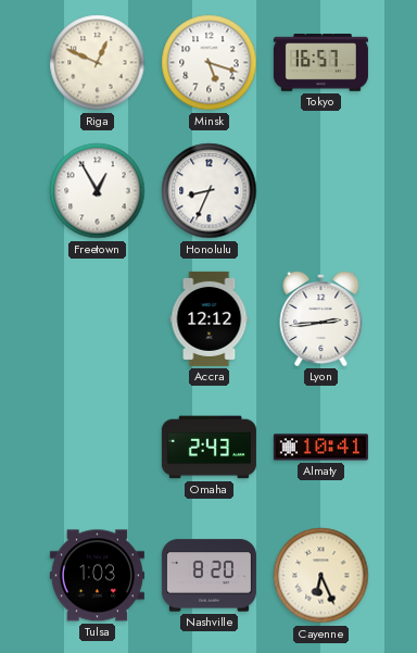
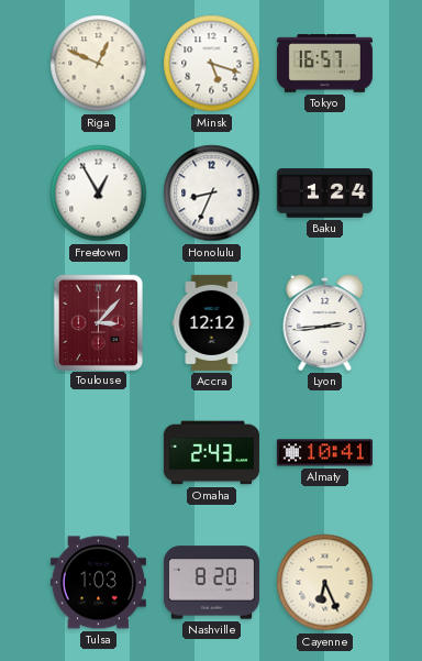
Baku: none -> 1:24
Toulouse: none -> 3:07
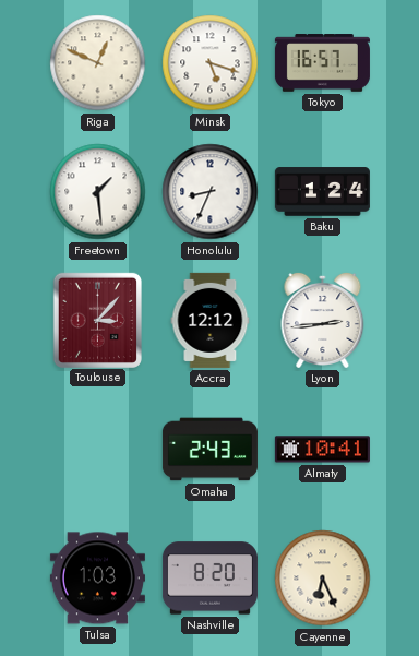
Freetown: 12:55 -> 1:29
